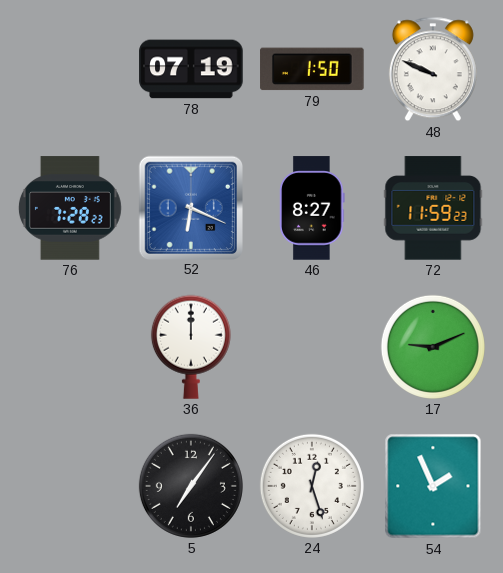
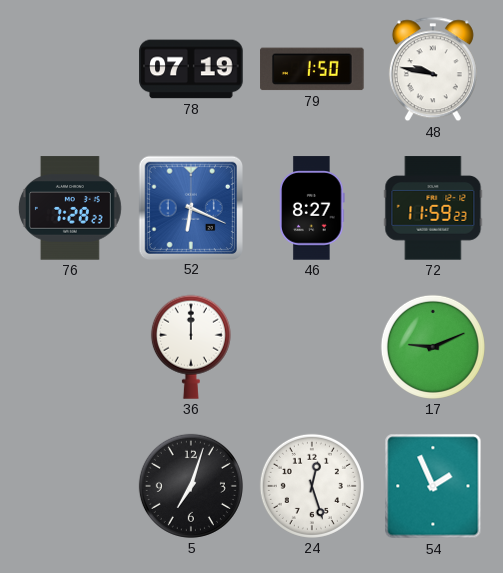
48: 9:49 -> 9:47
5: 7:06 -> 7:03
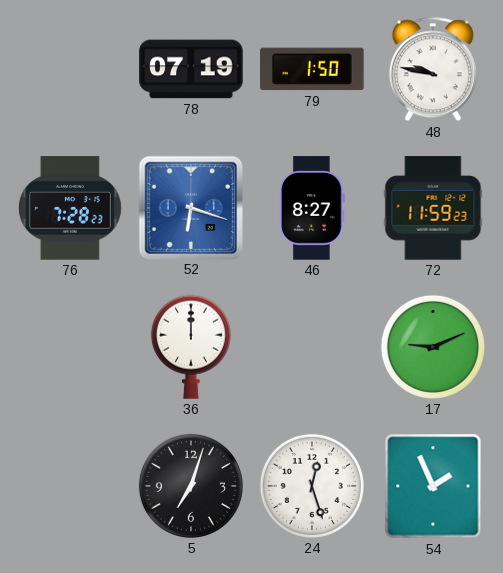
52: 6:19 -> 6:18
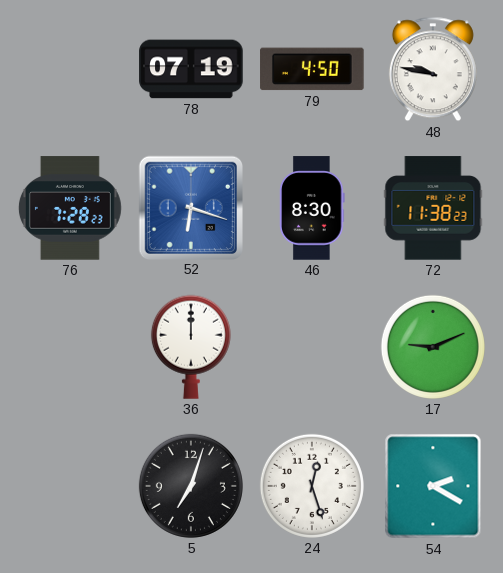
79: 1:50 -> 4:50
46: 8:27 -> 8:30
72: 11:59 -> 11:38
54: 1:56 -> 2:20
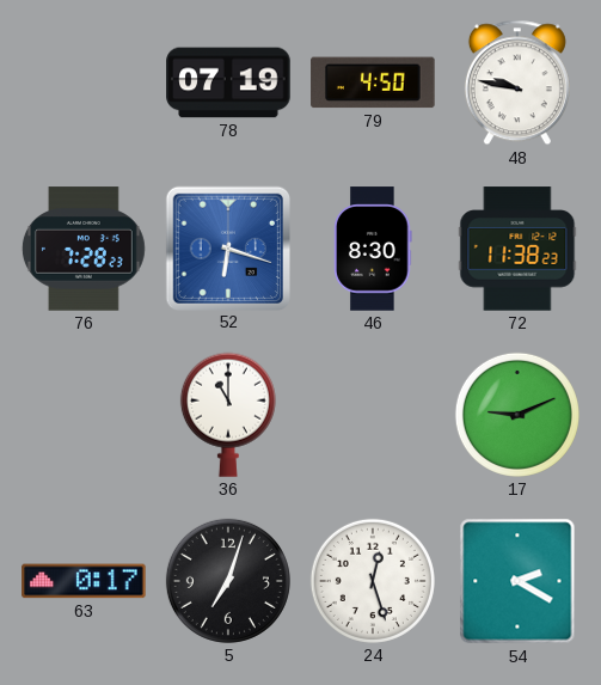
36: 12:00 -> 11:00
63: none -> 0:17
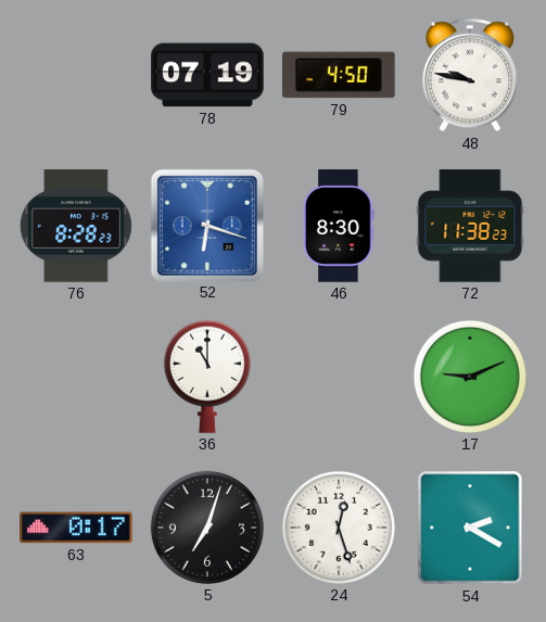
76: 7:28 -> 8:28
